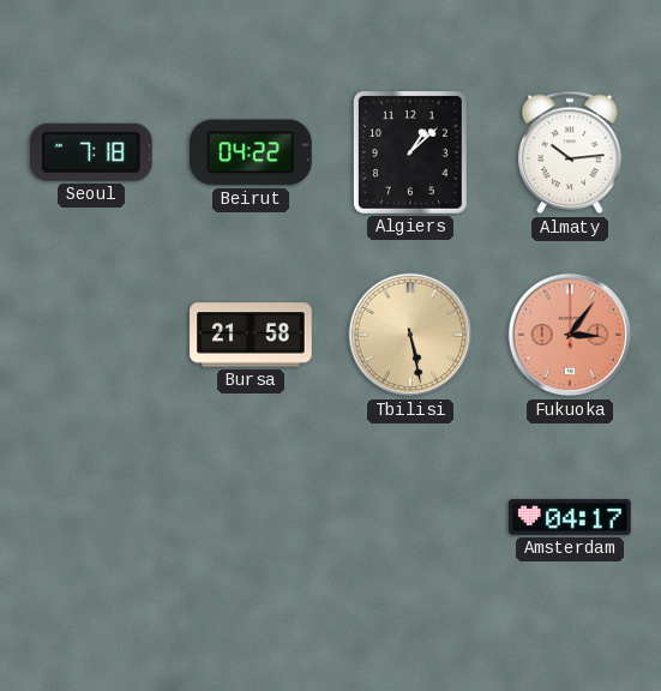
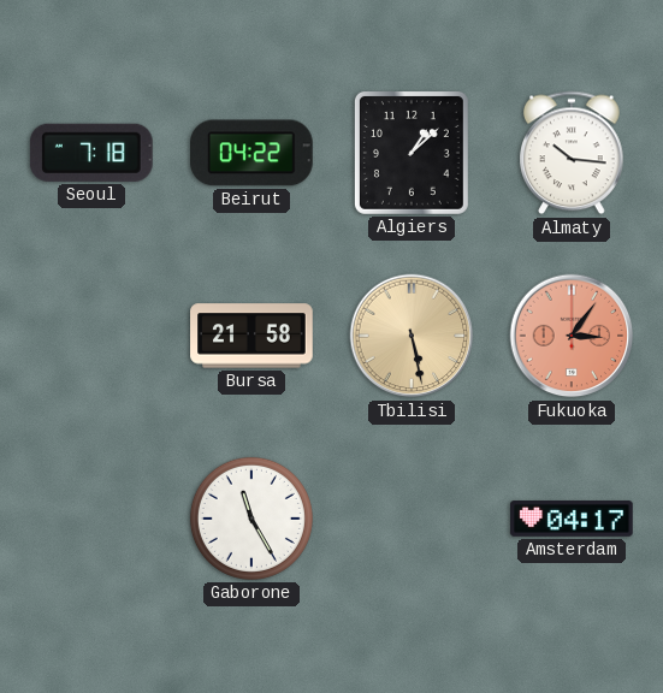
Almaty: 10:14 -> 10:16
Gaborone: none -> 11:25
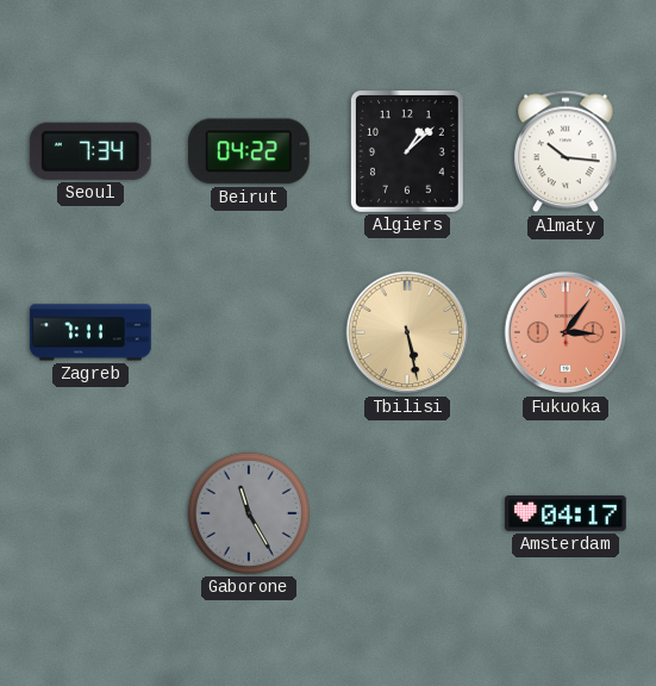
Seoul: 7:18 -> 7:34
Zagreb: none -> 7:11
Bursa: 21:58 -> none
Gaborone dial: white -> grey
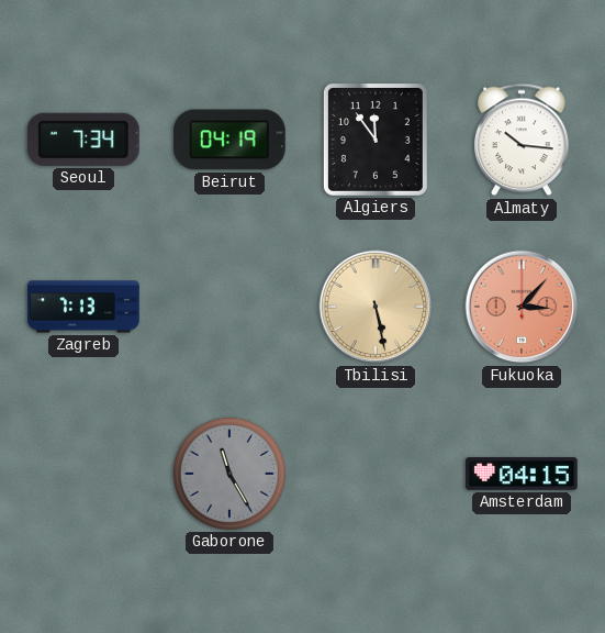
Beirut: 04:22 -> 04:19
Algiers: 1:08 -> 11:54
Zagreb: 7:11 -> 7:13
Fukuoka: 3:06 -> 3:07
Amsterdam: 04:17 -> 04:15
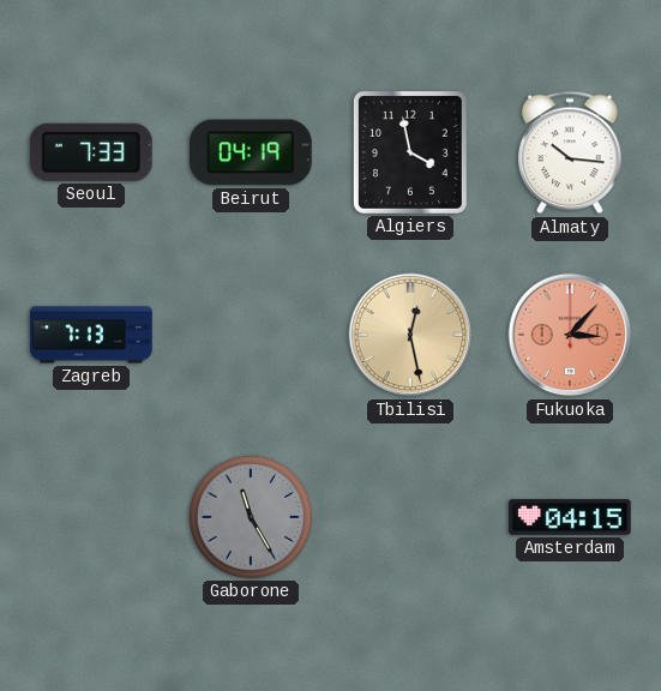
Seoul: 7:34 -> 7:33
Algiers: 11:54 -> 3:58
Tbilisi: 5:28 -> 12:28
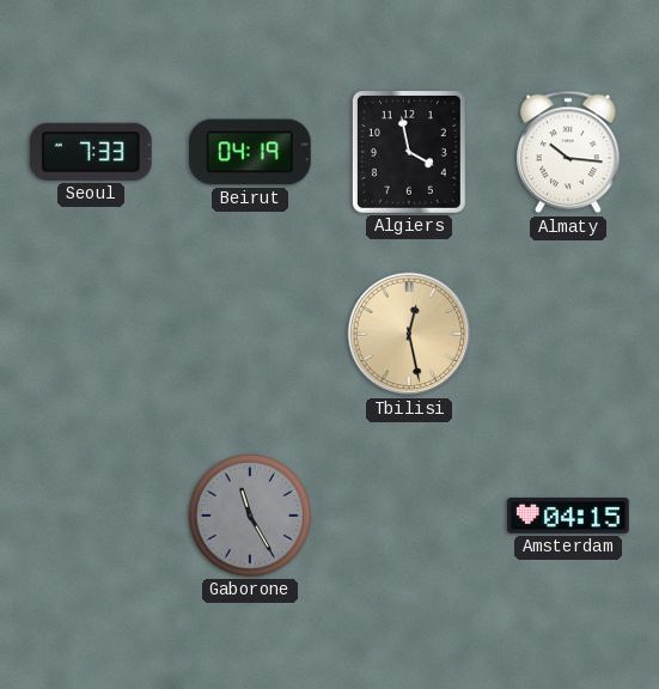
Zagreb: 7:13 -> none
Fukuoka: 3:07 -> none
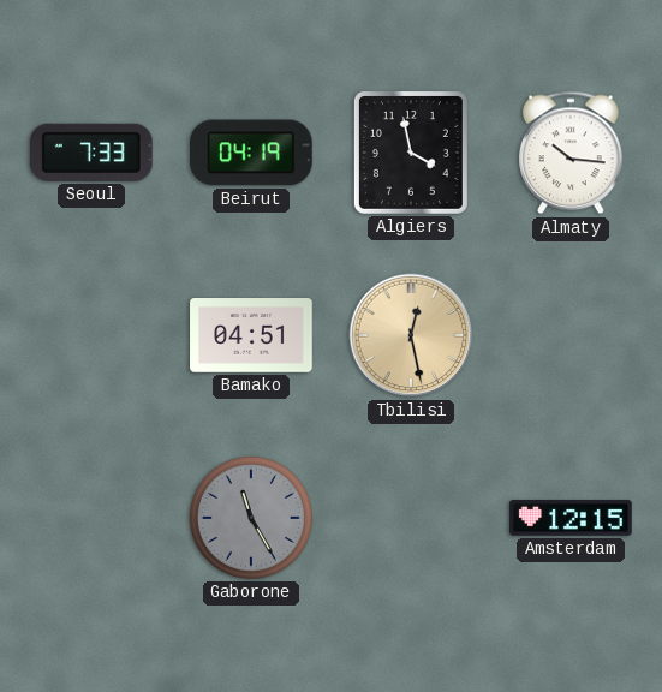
Bamako: none -> 04:51
Amsterdam: 04:15 -> 12:15
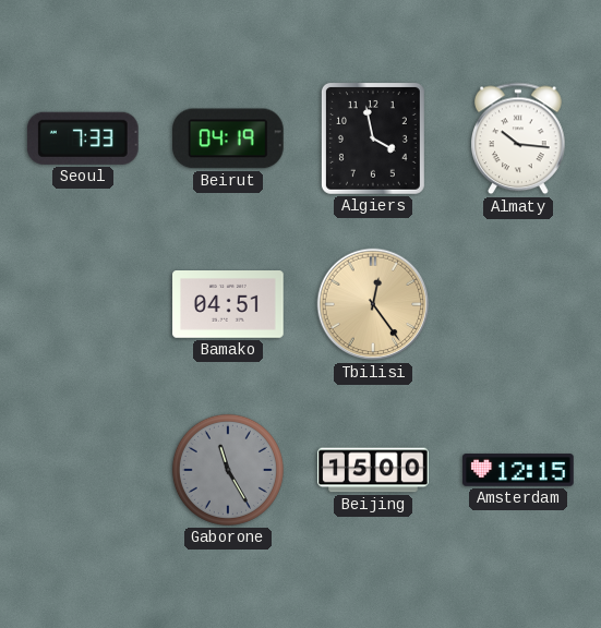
Tbilisi: 12:28 -> 12:24
Beijing: none -> 15:00
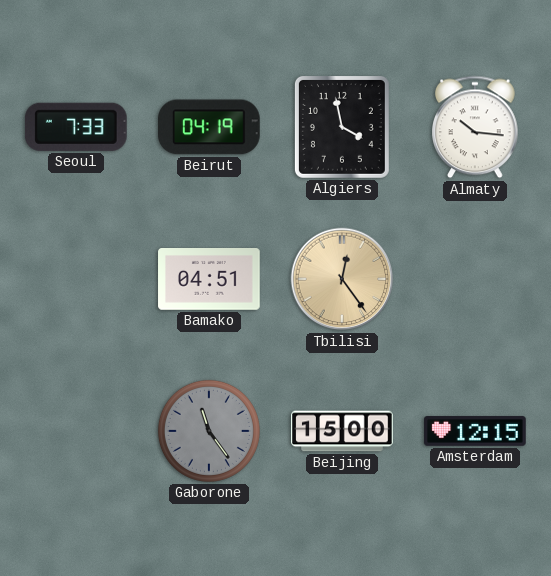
Gaborone: 11:25 -> 11:24
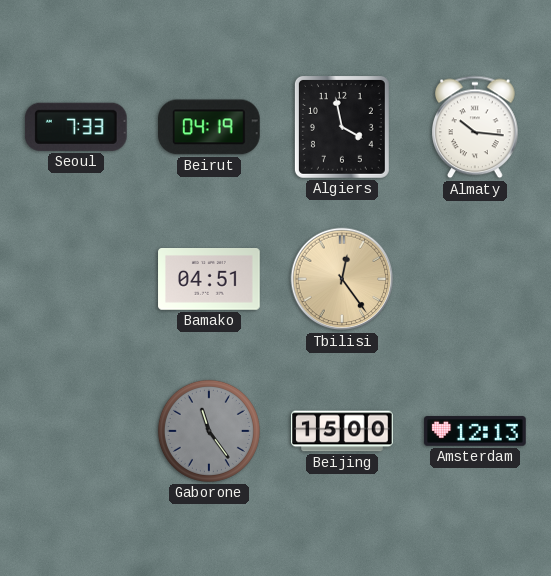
Amsterdam: 12:15 -> 12:13
